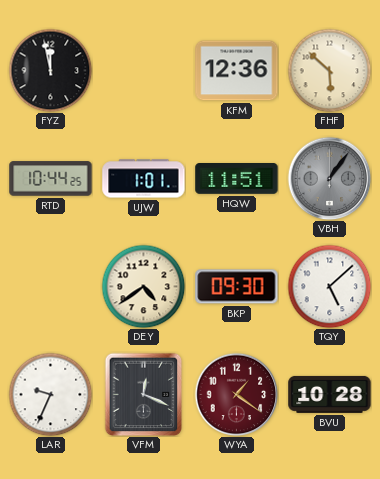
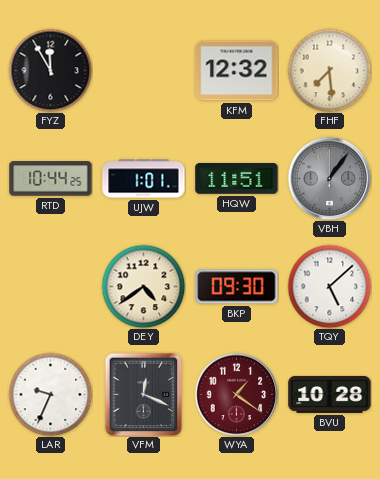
FYZ: 11:58 -> 11:55
KFM: 12:36 -> 12:32
FHF: 5:52 -> 7:29
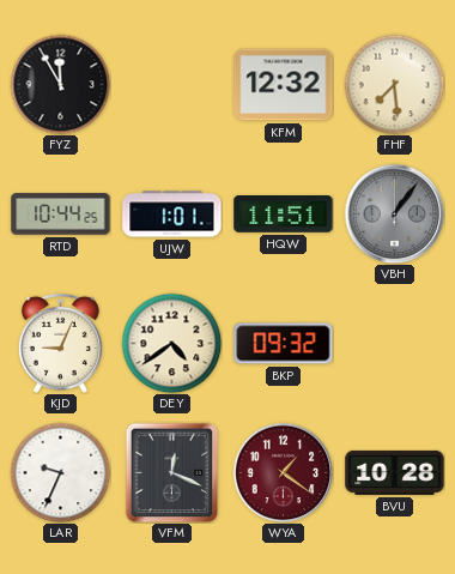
KJD: none -> 9:04
BKP: 09:30 -> 09:32
TQY: 5:08 -> none
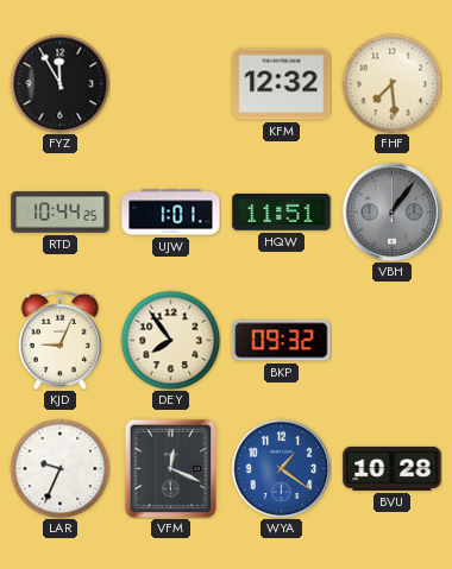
DEY: 4:39 -> 7:54
WYA dial: burgundy -> blue
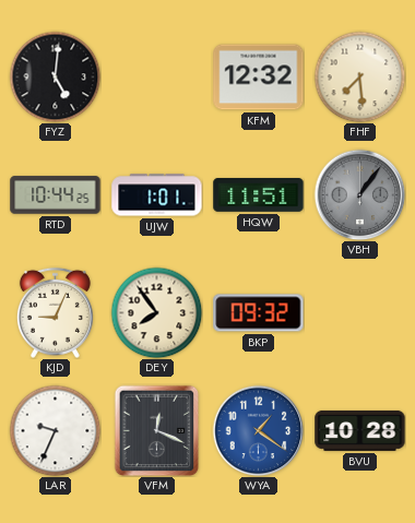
FYZ: 11:55 -> 5:01
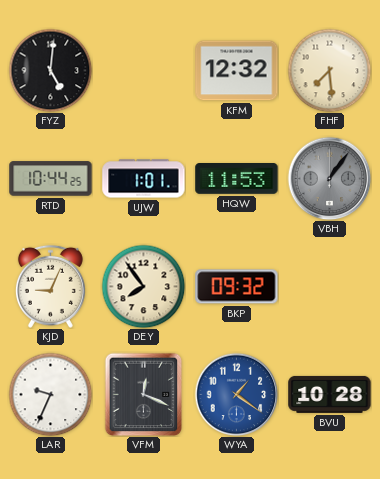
HQW: 11:51 -> 11:53
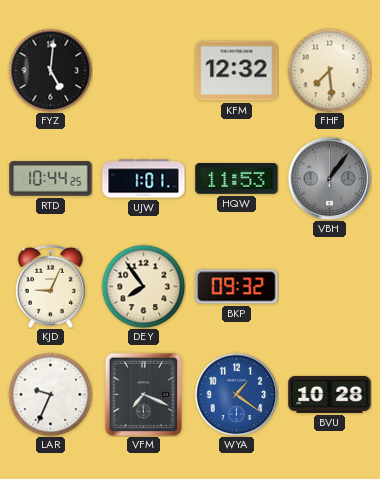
VFM: 12:19 -> 7:19
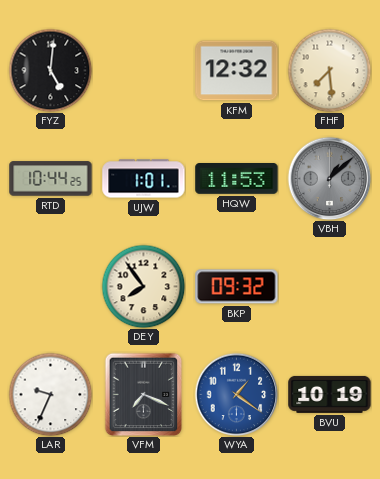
VBH: 1:06 -> 1:08
KJD: 9:04 -> none
BVU: 10:28 -> 10:19
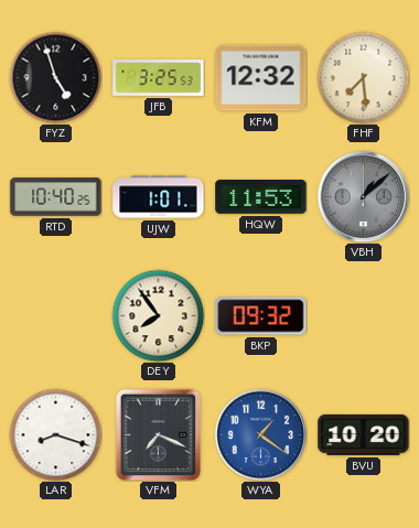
FYZ: 5:01 -> 4:57
JFB: none -> 3:25
RTD: 10:44 -> 10:40
LAR: 9:34 -> 8:18
BVU: 10:19 -> 10:20
